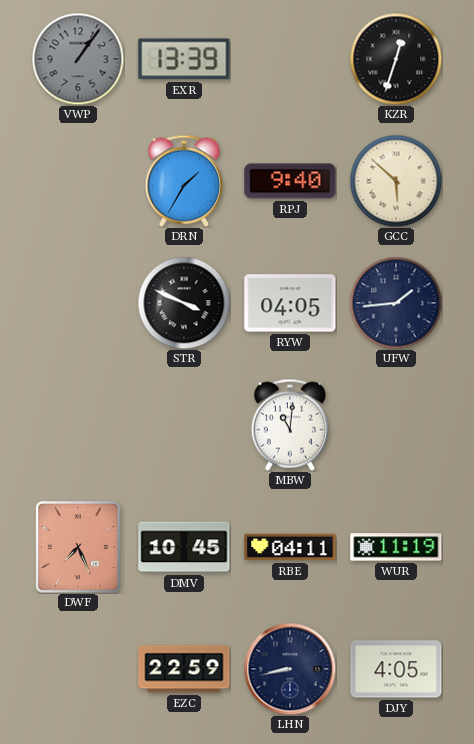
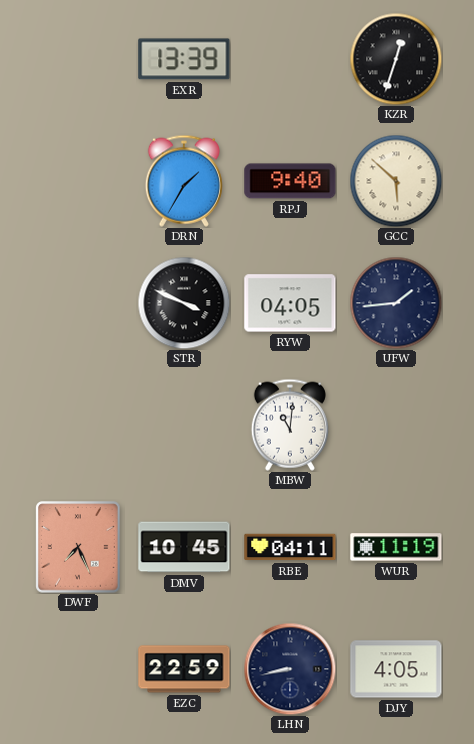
VWP: 1:06 -> none
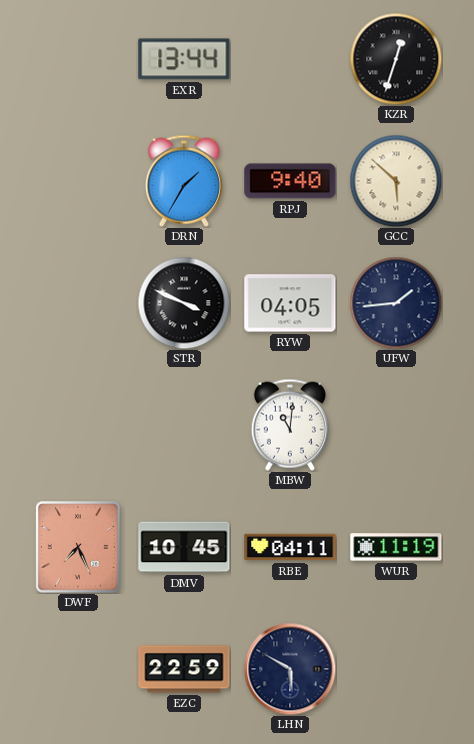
EXR: 13:39 -> 13:44
LHN: 8:43 -> 5:50
DJY: 4:05 -> none
